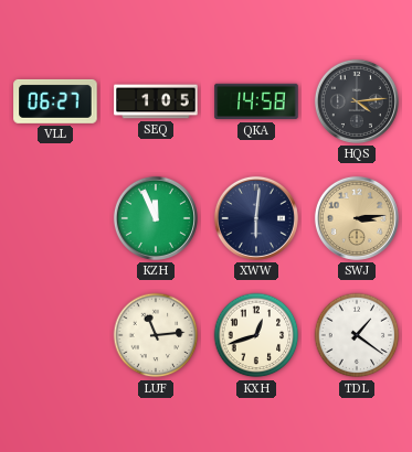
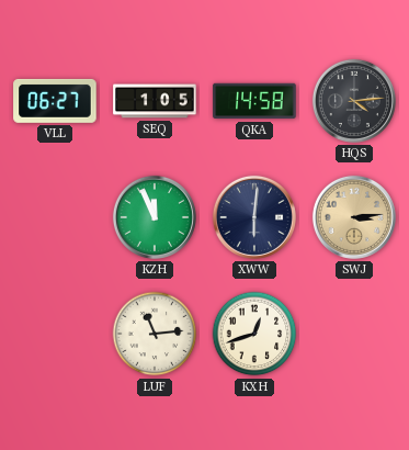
TDL: 1:21 -> none
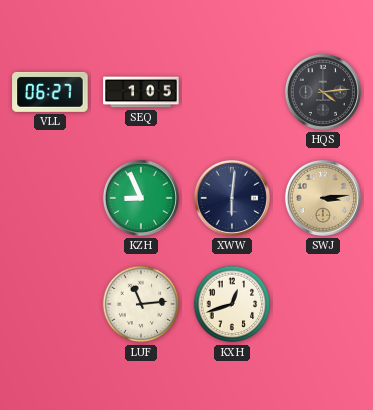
QKA: 14:58 -> none
KZH: 11:56 -> 8:56
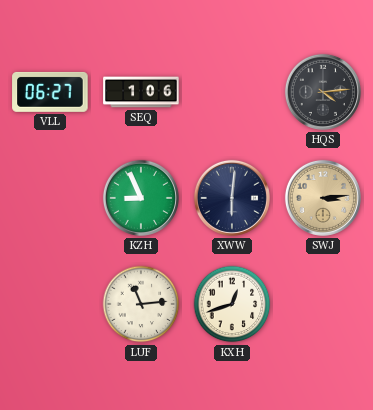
SEQ: 1:05 -> 1:06
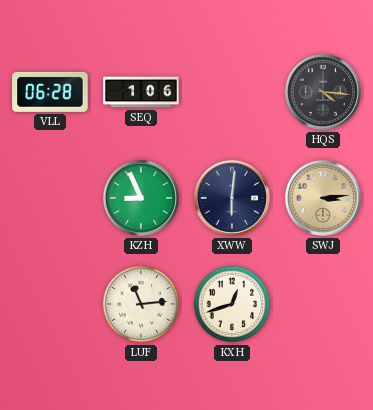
VLL: 06:27 -> 06:28
HQS: 4:14 -> 4:16
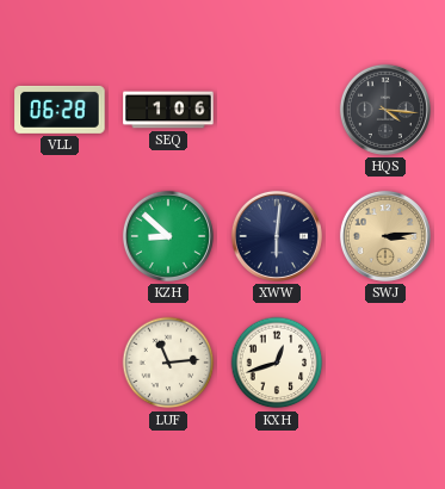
KZH: 8:56 -> 8:52
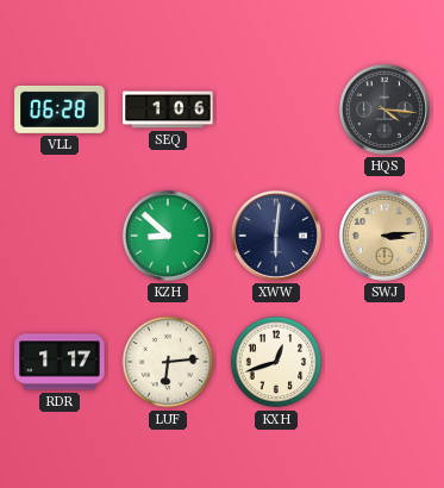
RDR: none -> 1:17
LUF: 11:14 -> 6:14
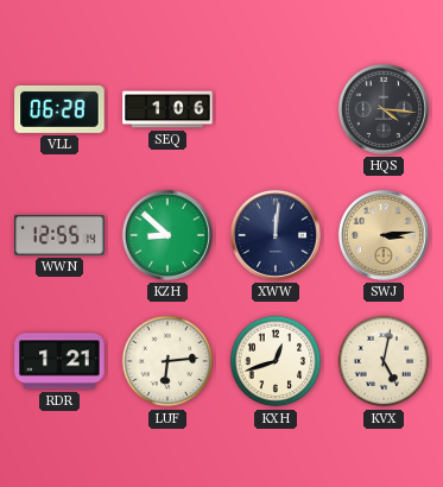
WWN: none -> 12:55
XWW: 6:01 -> 12:01
RDR: 1:17 -> 1:21
KVX: none -> 5:02
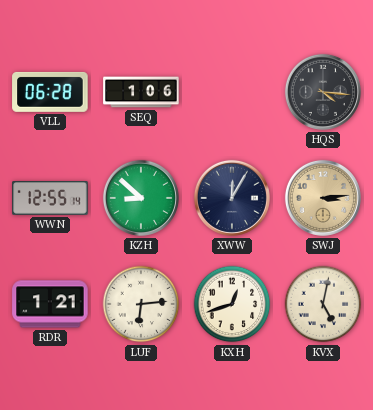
XWW: 12:01 -> 12:05
